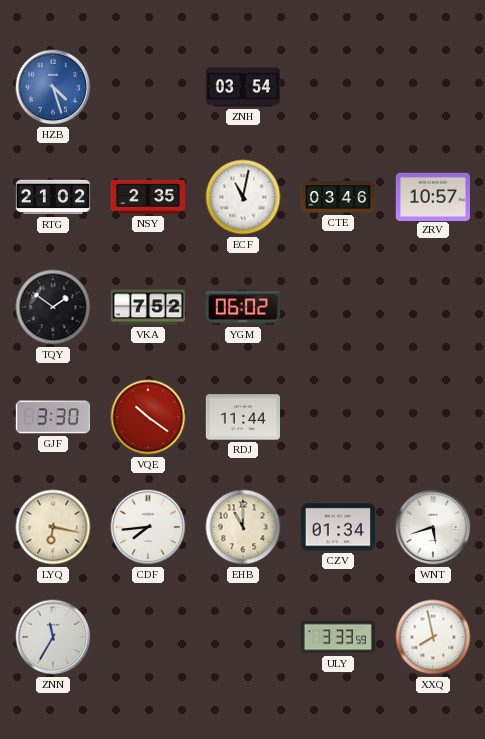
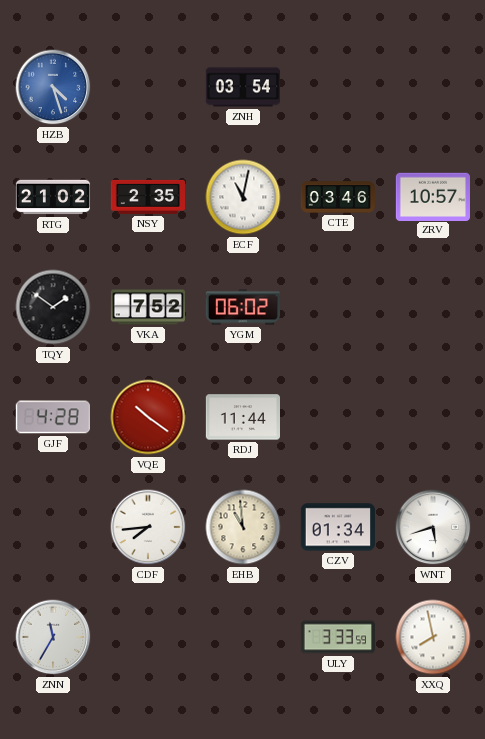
GJF: 3:30 -> 4:28
LYQ: 6:17 -> none
EHB: 11:00 -> 10:59
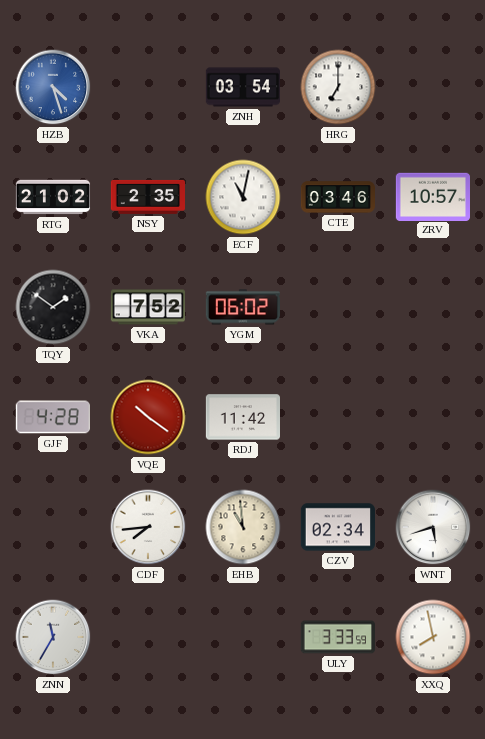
HRG: none -> 7:00
RDJ: 11:44 -> 11:42
CZV: 01:34 -> 02:34
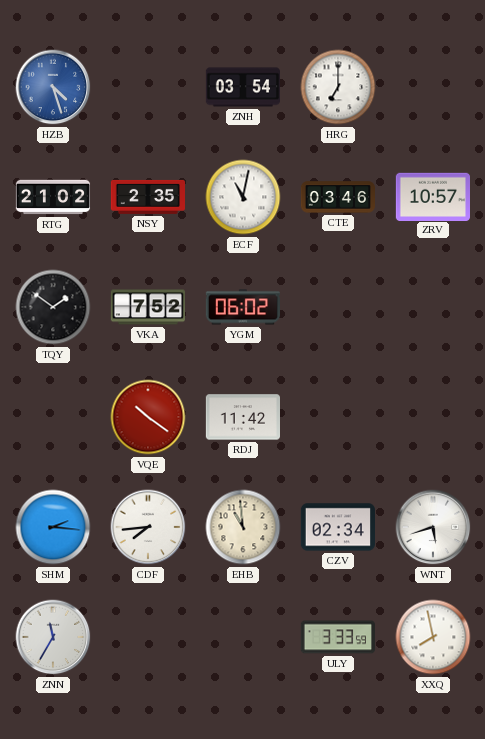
GJF: 4:28 -> none
SHM: none -> 2:16
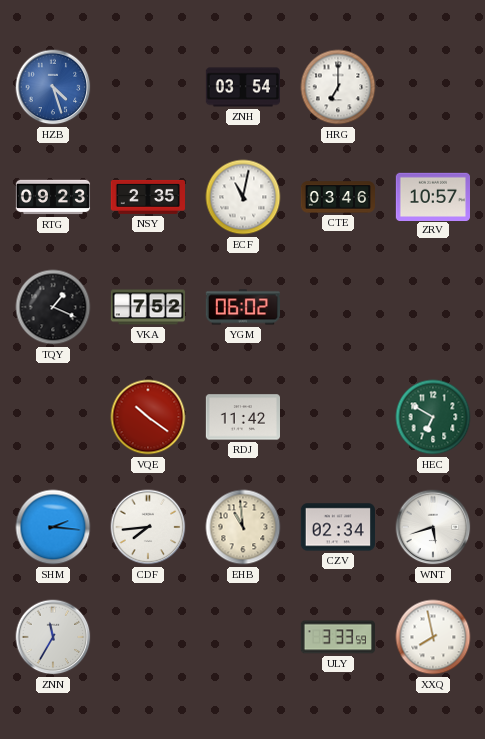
RTG: 21:02 -> 09:23
TQY: 1:51 -> 1:19
HEC: none -> 6:50
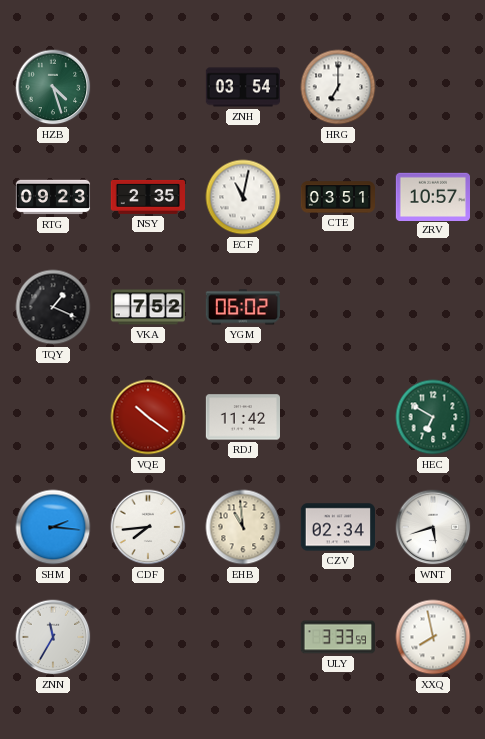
HZB dial: blue -> green
CTE: 03:46 -> 03:51
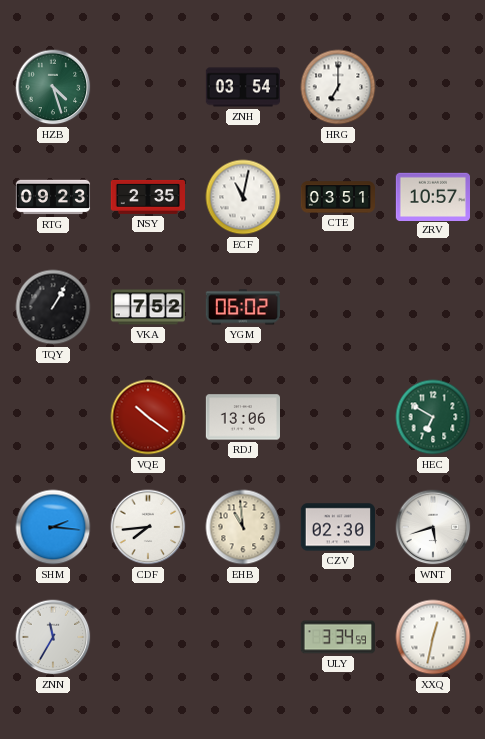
TQY: 1:19 -> 1:05
RDJ: 11:42 -> 13:06
CZV: 02:34 -> 02:30
ULY: 3:33 -> 3:34
XXQ: 7:58 -> 12:32
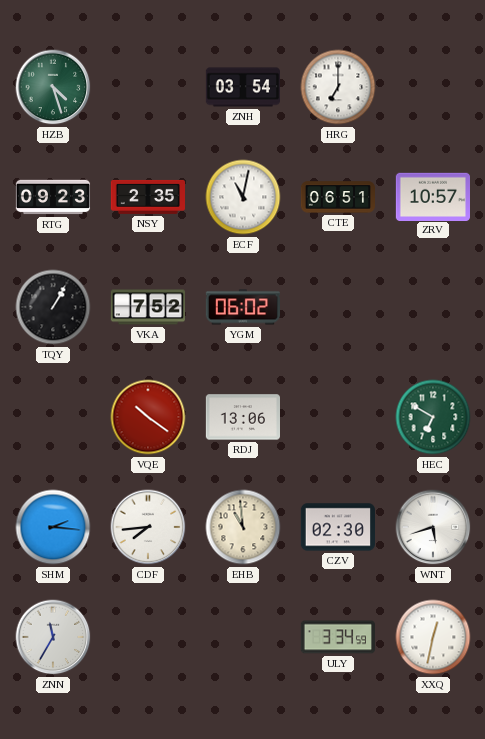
CTE: 03:51 -> 06:51
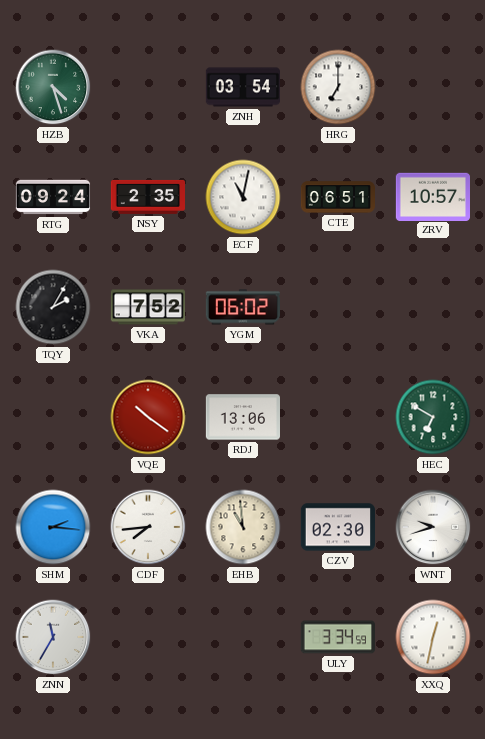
RTG: 09:23 -> 09:24
TQY: 1:05 -> 2:05
WNT: 5:42 -> 9:42
